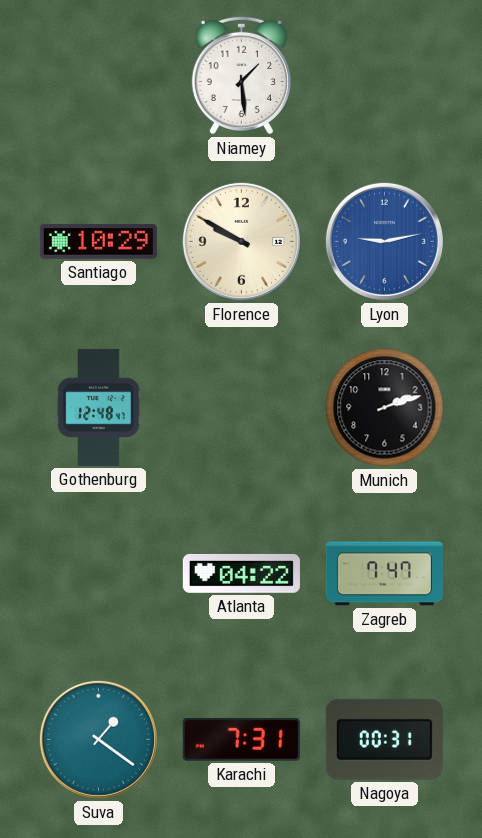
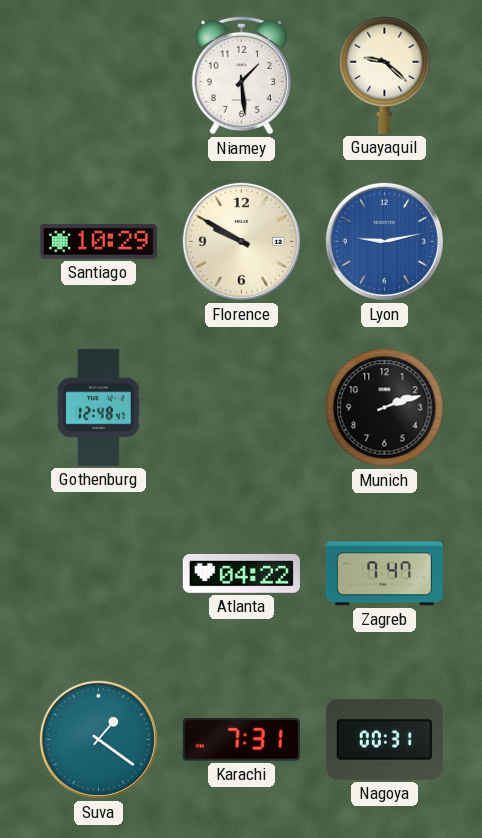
Guayaquil: none -> 9:22
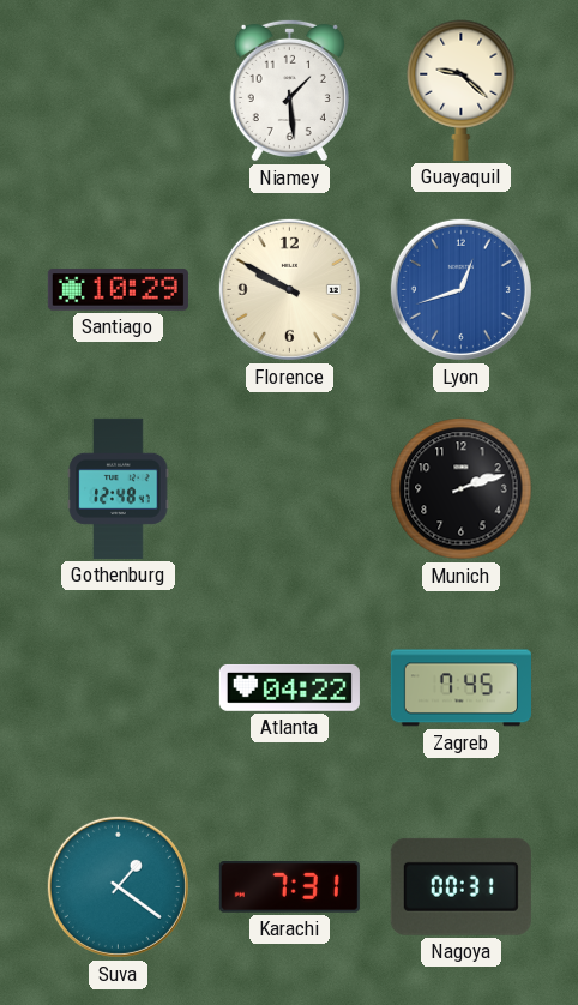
Lyon: 9:13 -> 12:42
Zagreb: 7:47 -> 7:45
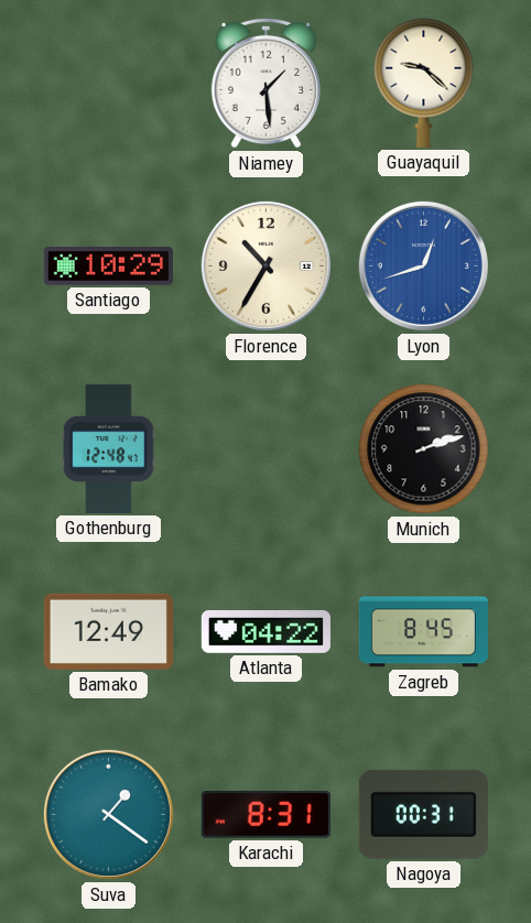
Florence: 9:50 -> 10:35
Bamako: none -> 12:49
Zagreb: 7:45 -> 8:45
Karachi: 7:31 -> 8:31
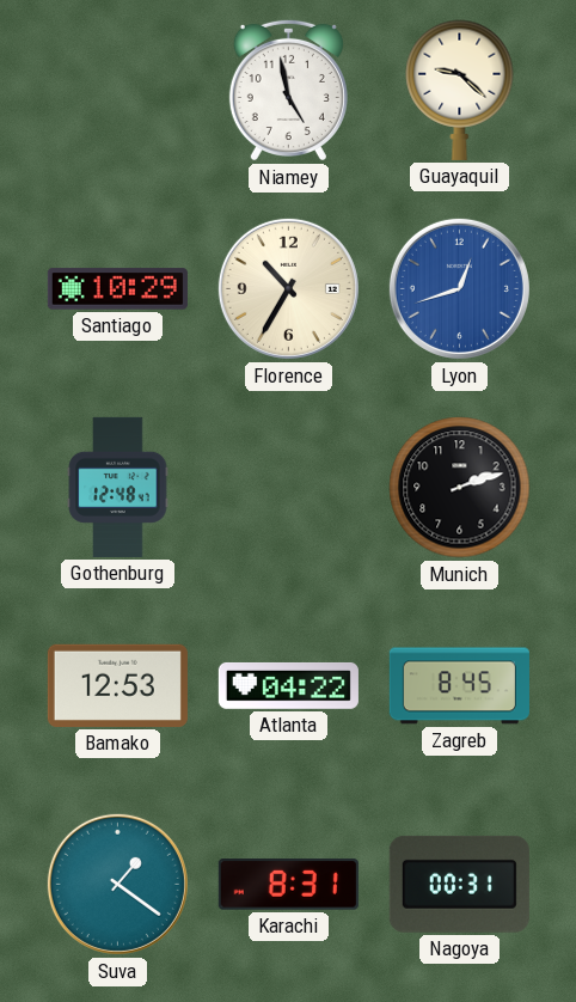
Niamey: 1:29 -> 4:58
Bamako: 12:49 -> 12:53
